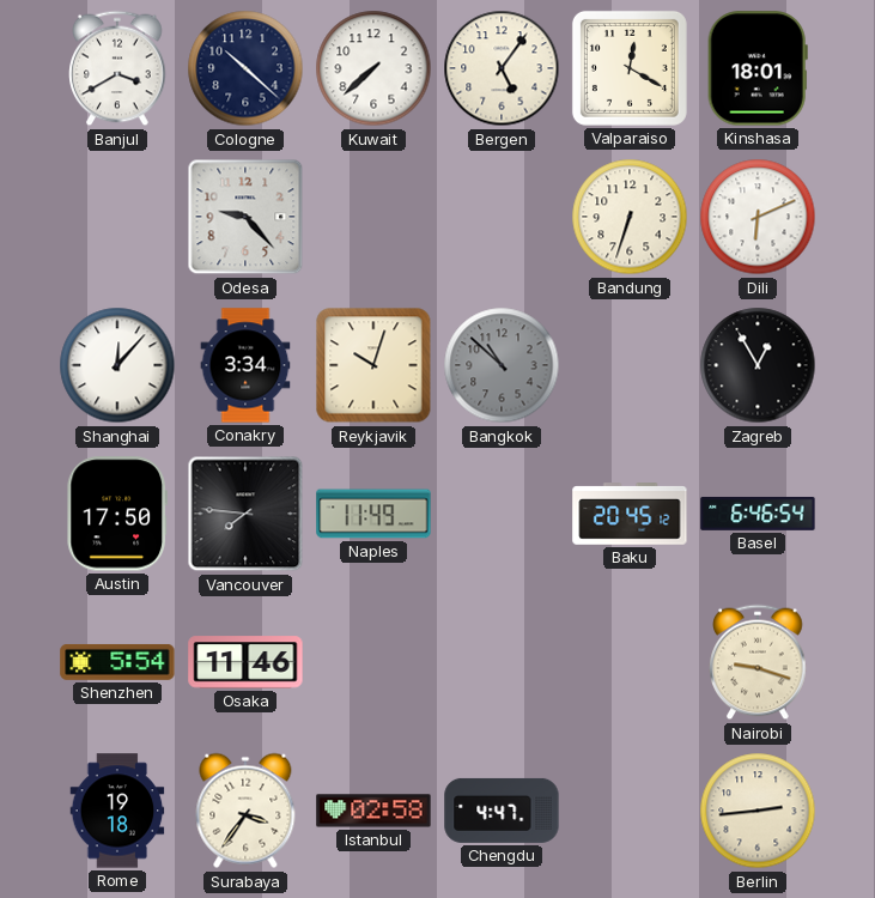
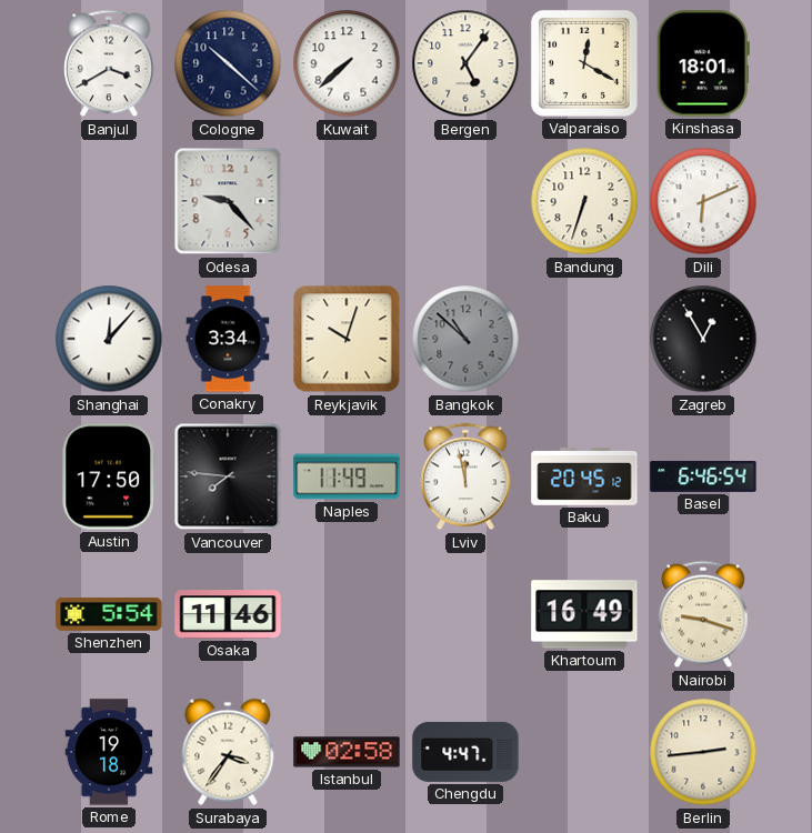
Lviv: none -> 11:58
Khartoum: none -> 16:49
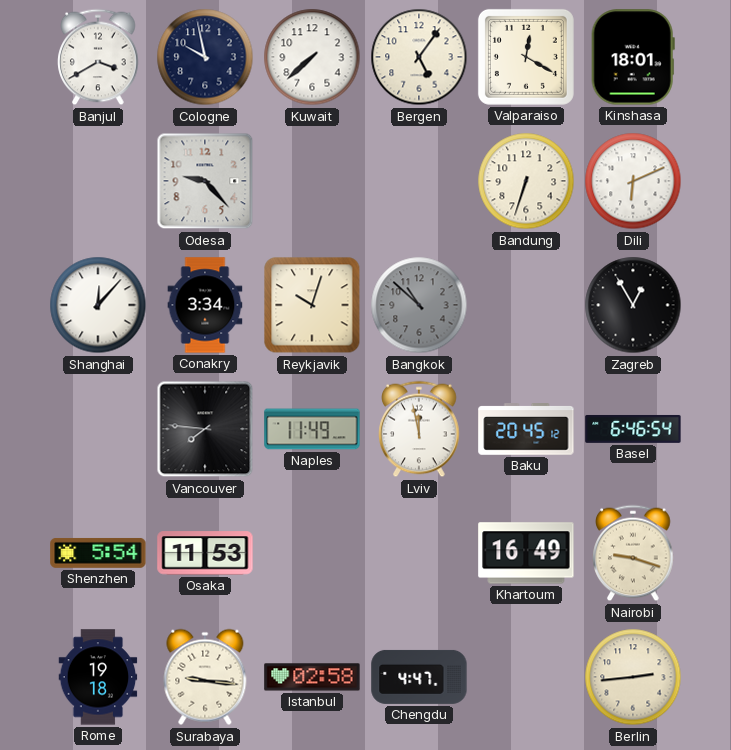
Cologne: 10:22 -> 9:58
Austin: 17:50 -> none
Osaka: 11:46 -> 11:53
Surabaya: 3:36 -> 9:16
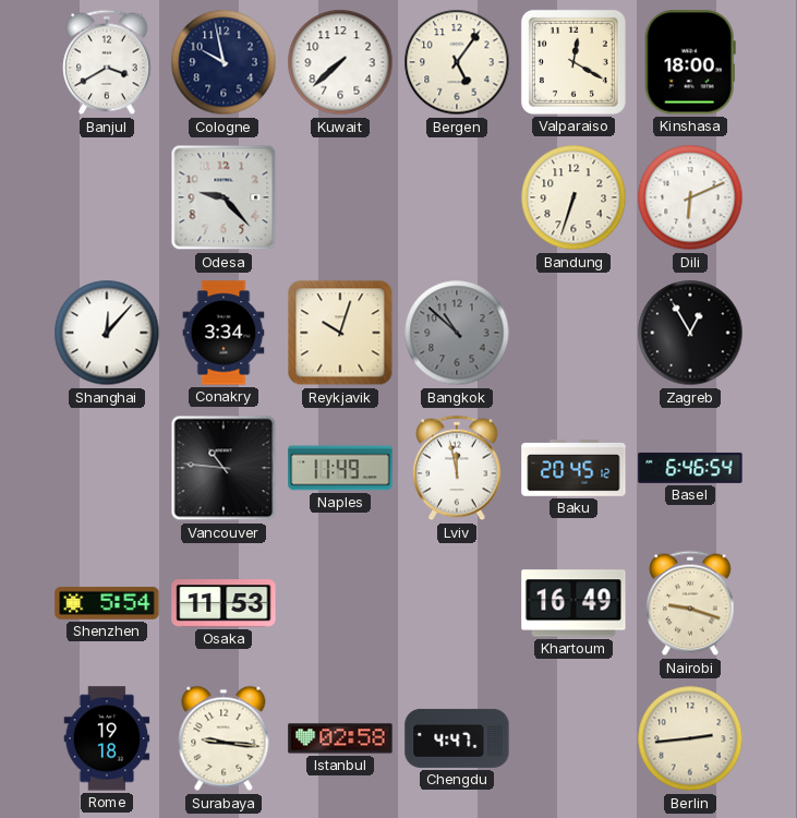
Kinshasa: 18:01 -> 18:00
Vancouver: 7:46 -> 10:46
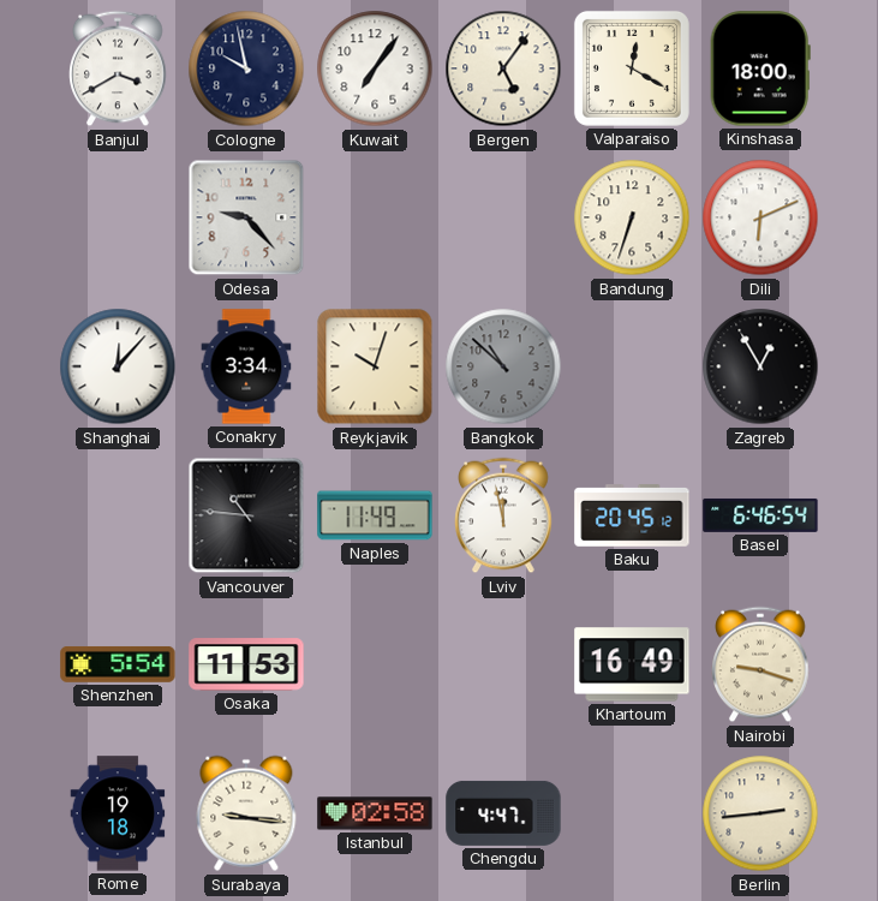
Kuwait: 7:38 -> 7:06
